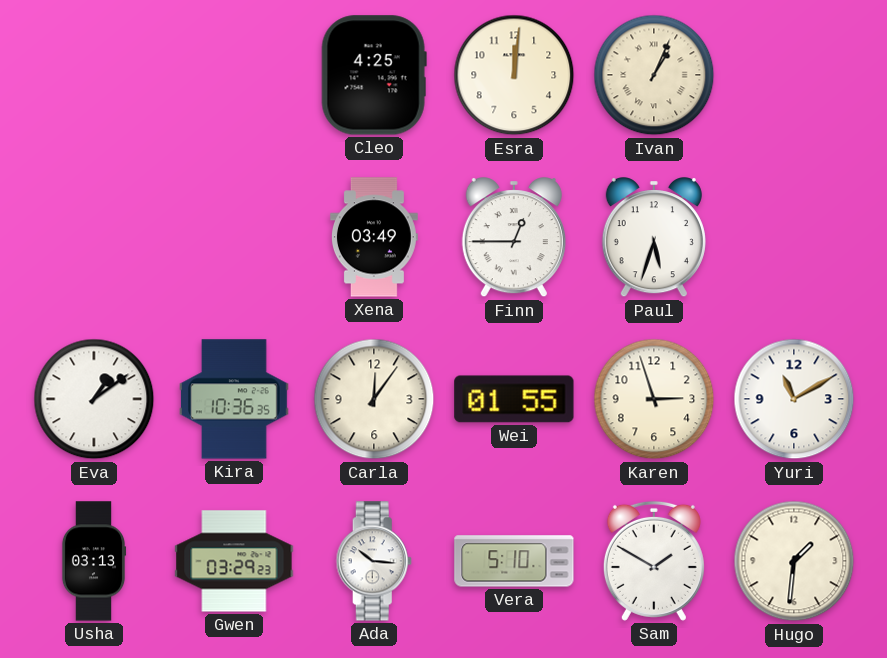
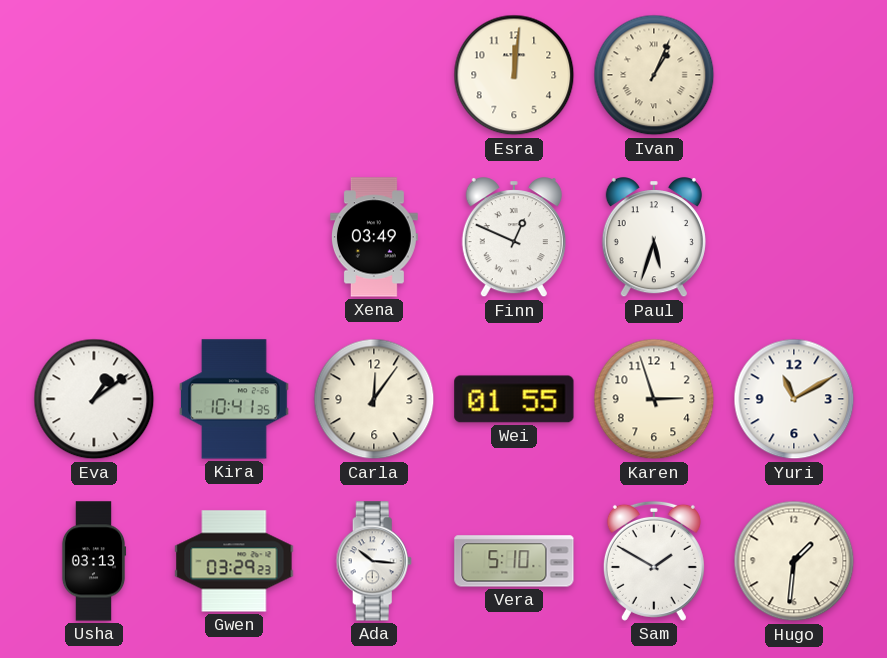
Cleo: 4:25 -> none
Finn: 12:45 -> 12:49
Kira: 10:36 -> 10:41
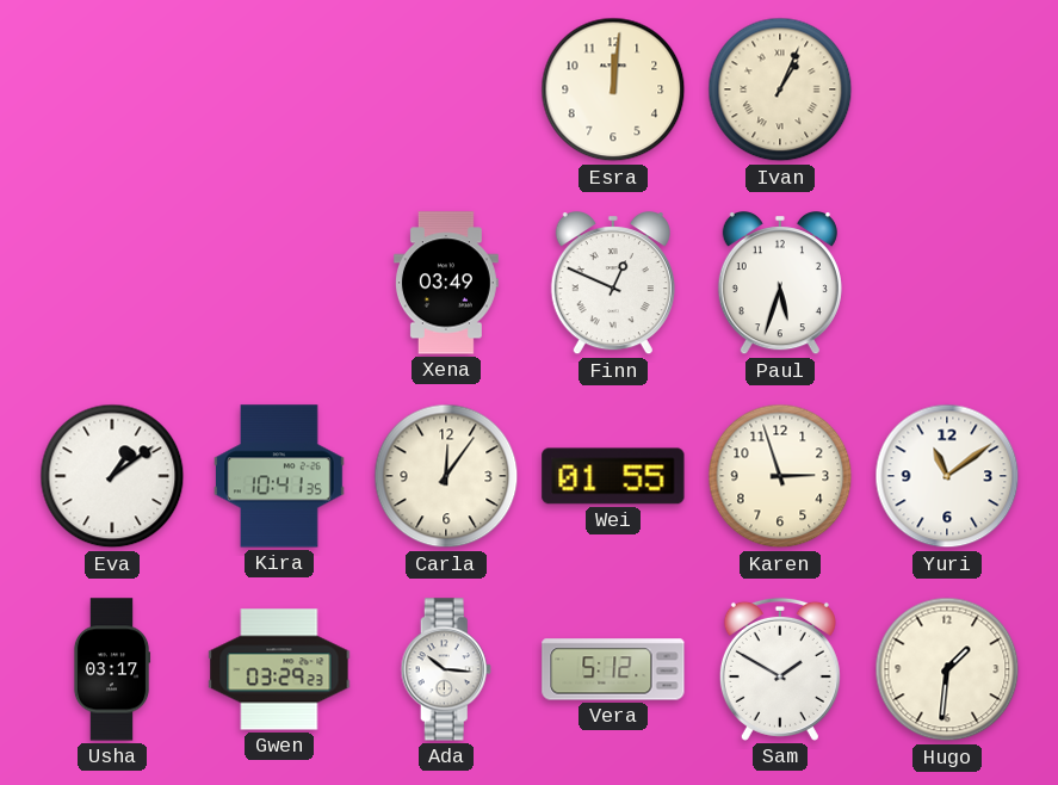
Yuri: 11:10 -> 11:09
Usha: 03:13 -> 03:17
Vera: 5:10 -> 5:12
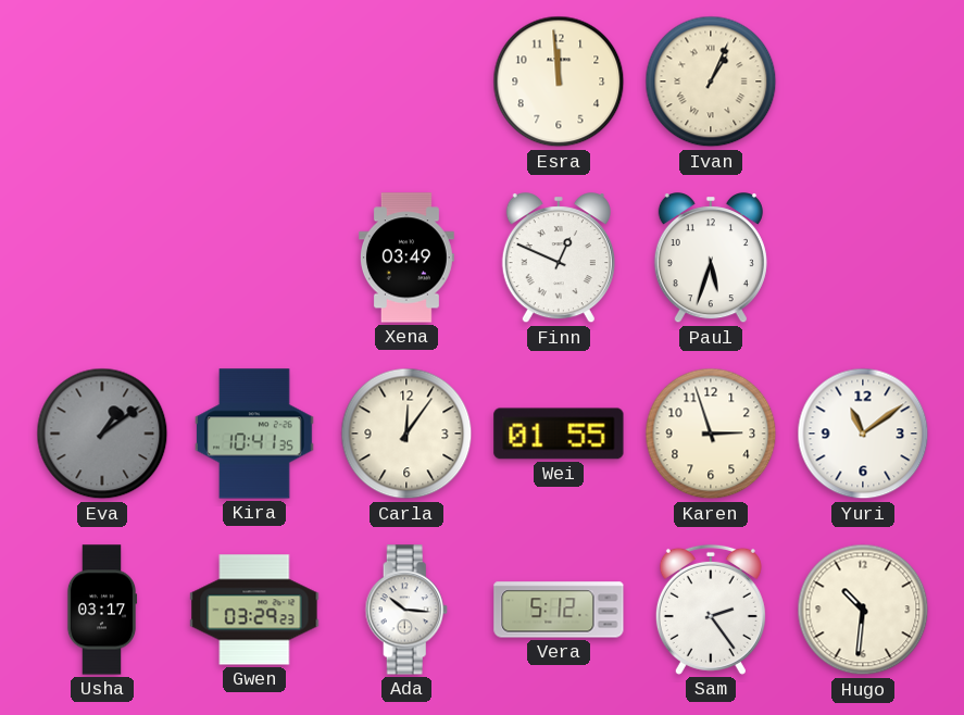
Esra: 12:01 -> 11:59
Eva dial: white -> grey
Sam: 1:50 -> 2:24
Hugo: 1:31 -> 10:31
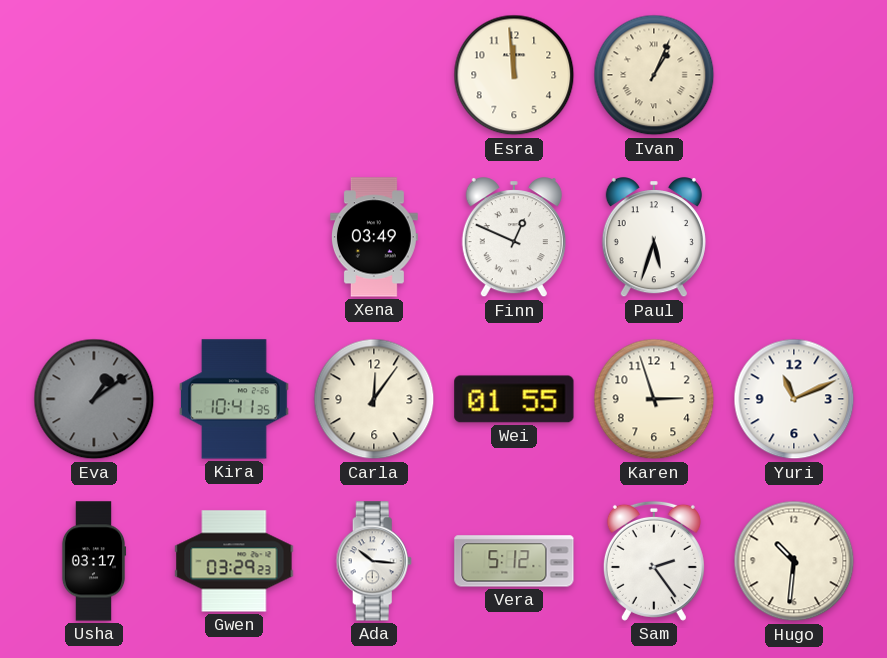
Yuri: 11:09 -> 11:11
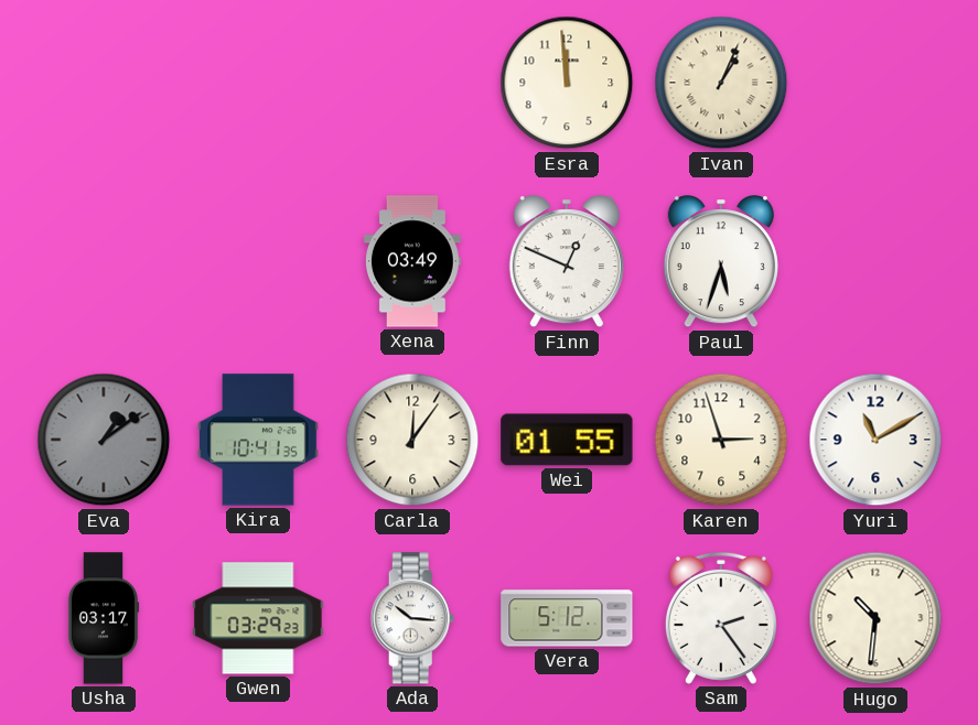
Yuri: 11:11 -> 11:10
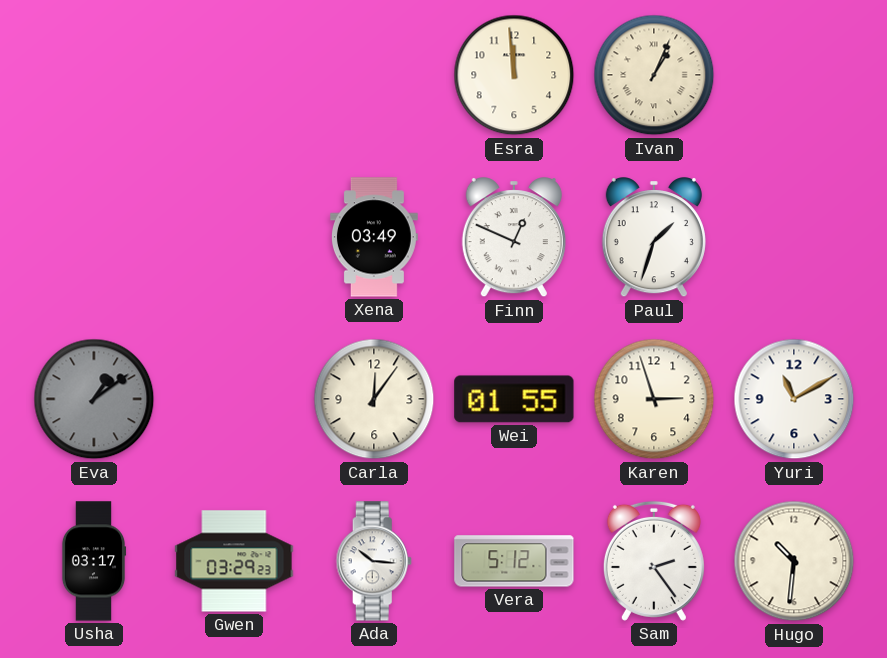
Paul: 5:33 -> 1:33
Kira: 10:41 -> none
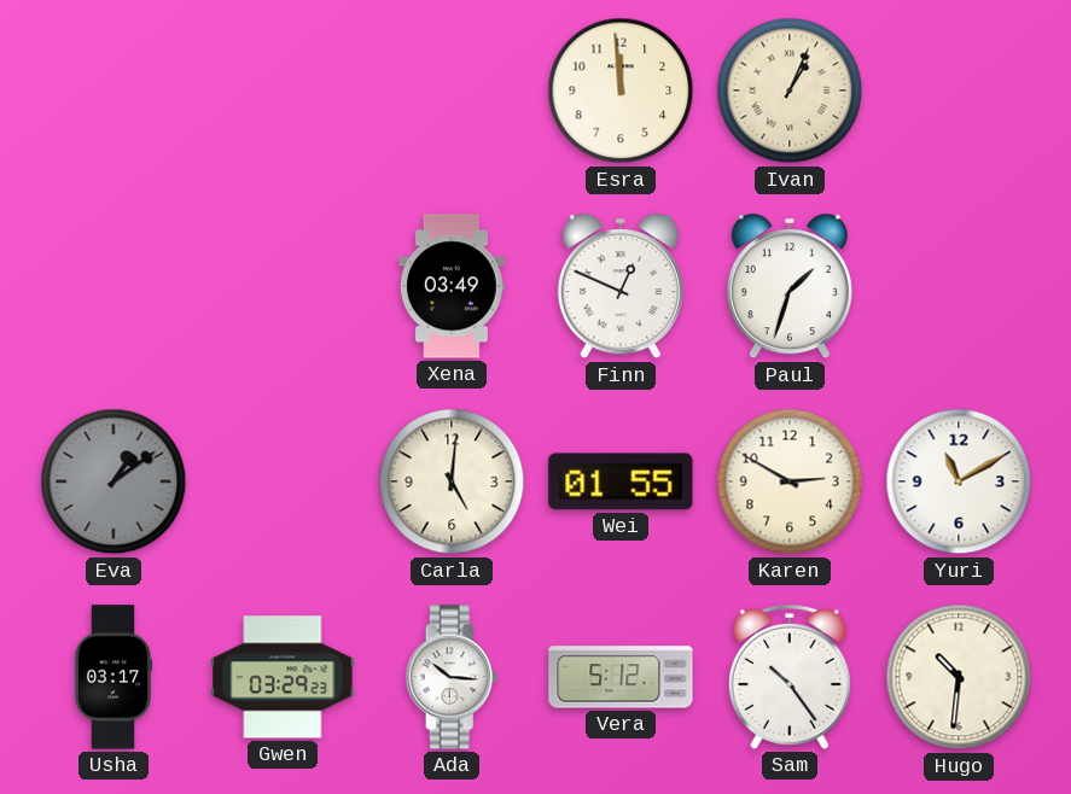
Carla: 12:06 -> 5:01
Karen: 2:57 -> 2:50
Sam: 2:24 -> 10:24
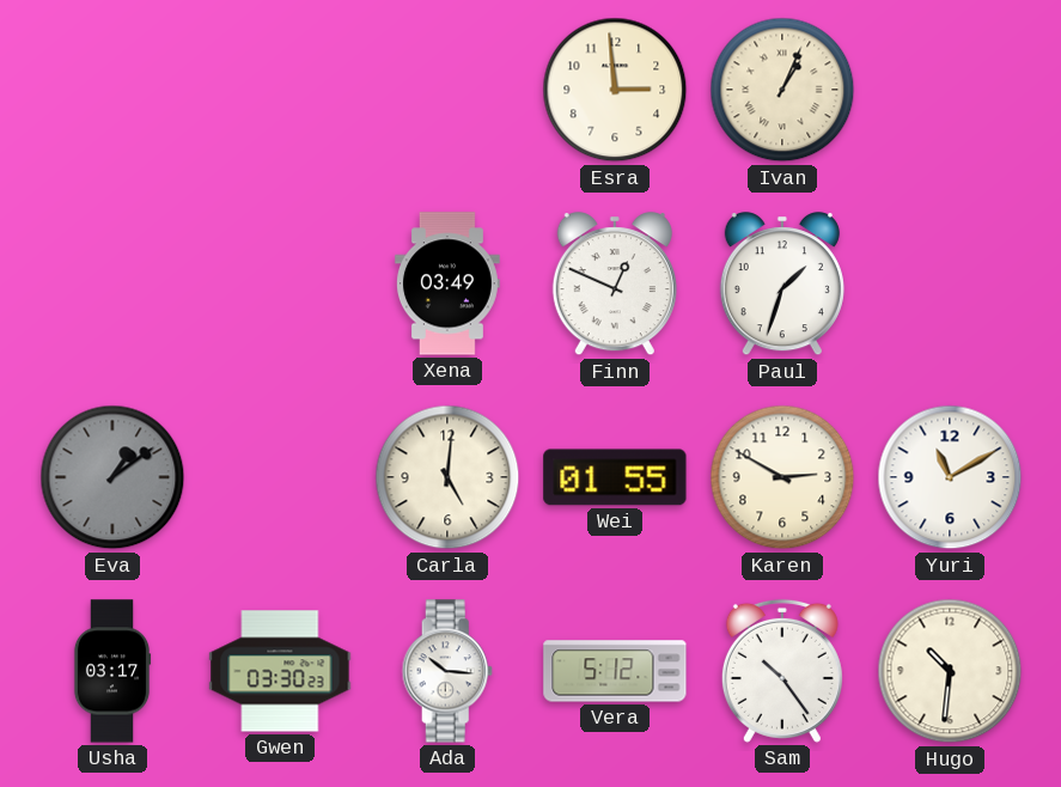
Esra: 11:59 -> 2:59
Gwen: 03:29 -> 03:30
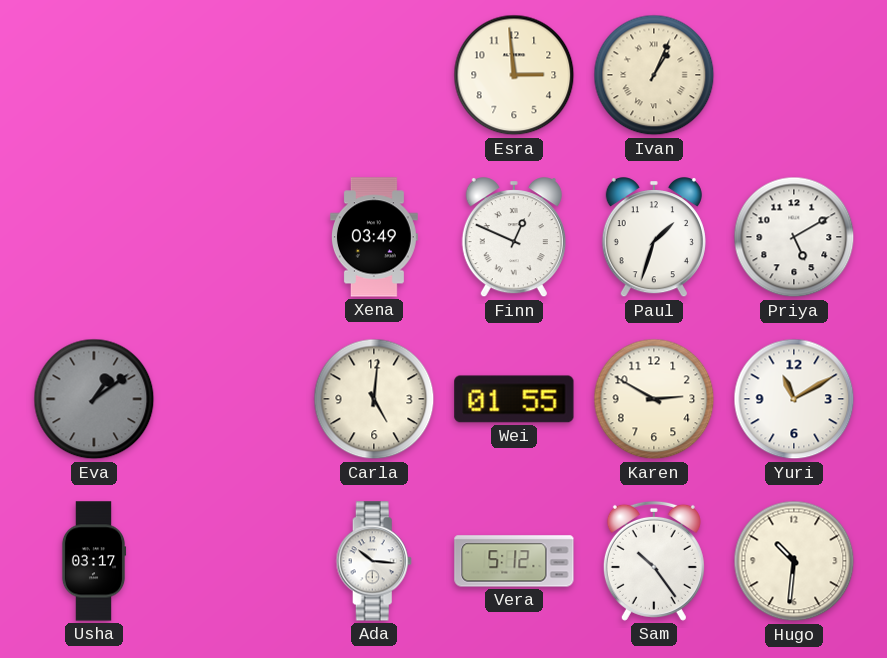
Priya: none -> 5:10
Gwen: 03:30 -> none
